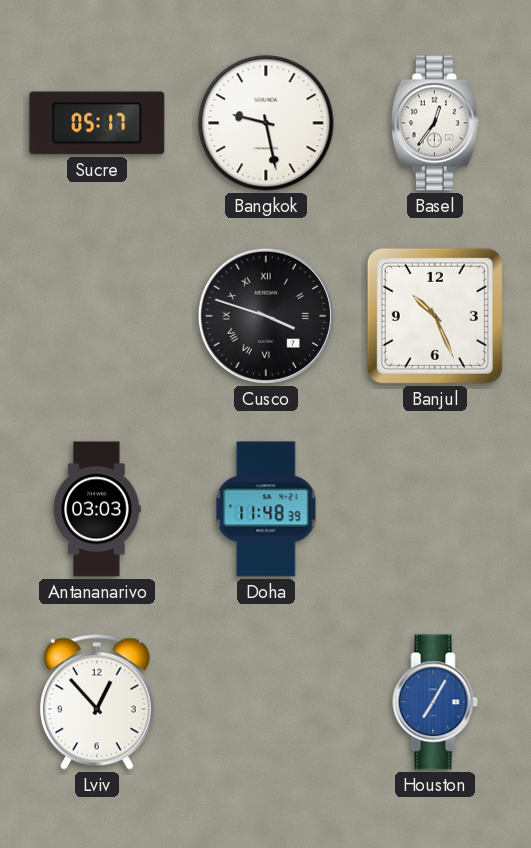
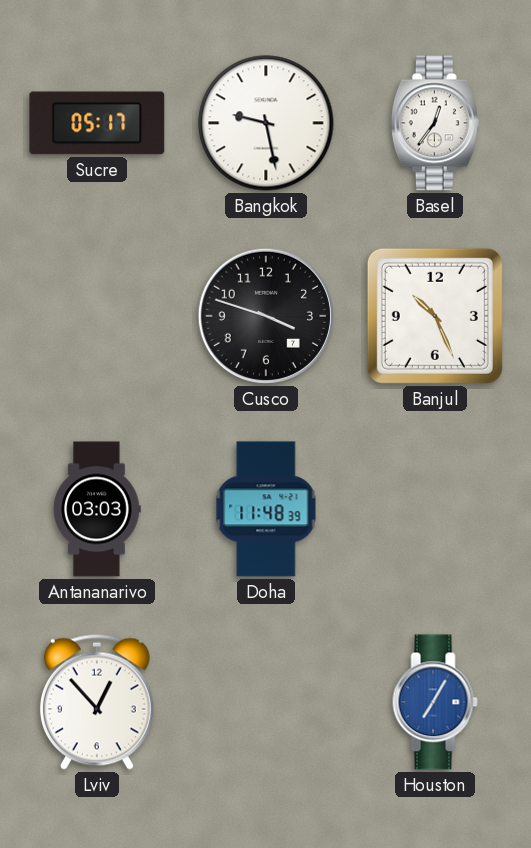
Cusco numerals: Roman -> Arabic
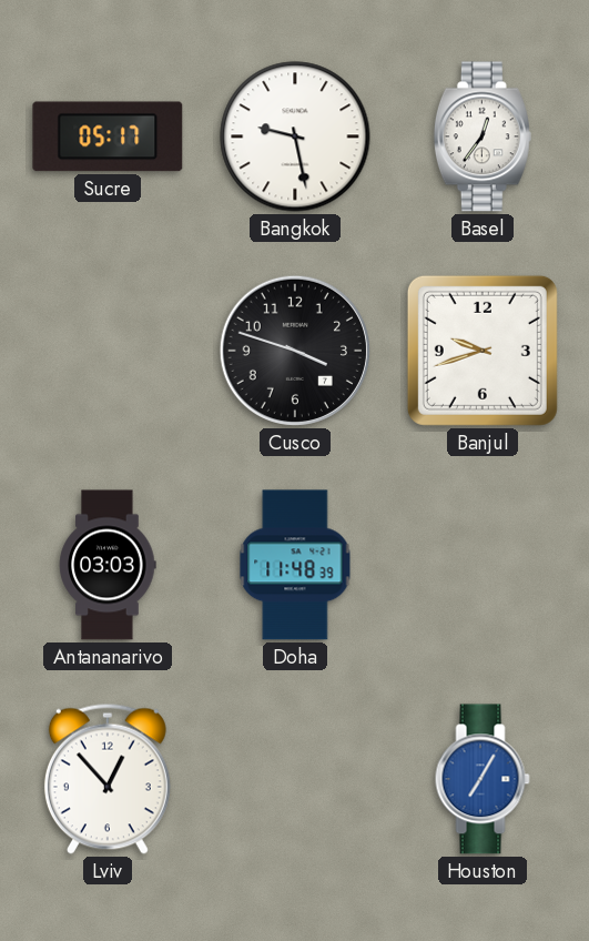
Banjul: 10:26 -> 9:42
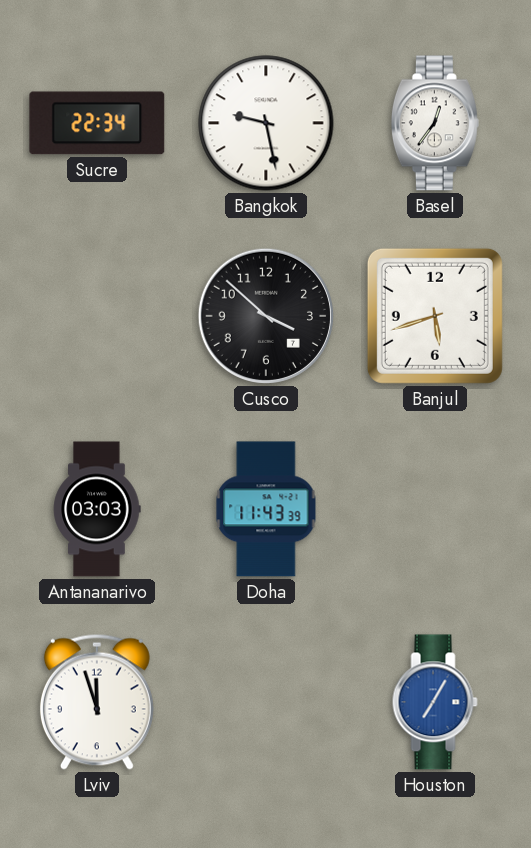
Sucre: 05:17 -> 22:34
Cusco: 3:48 -> 3:52
Banjul: 9:42 -> 5:42
Doha: 11:48 -> 11:43
Lviv: 12:53 -> 11:57
